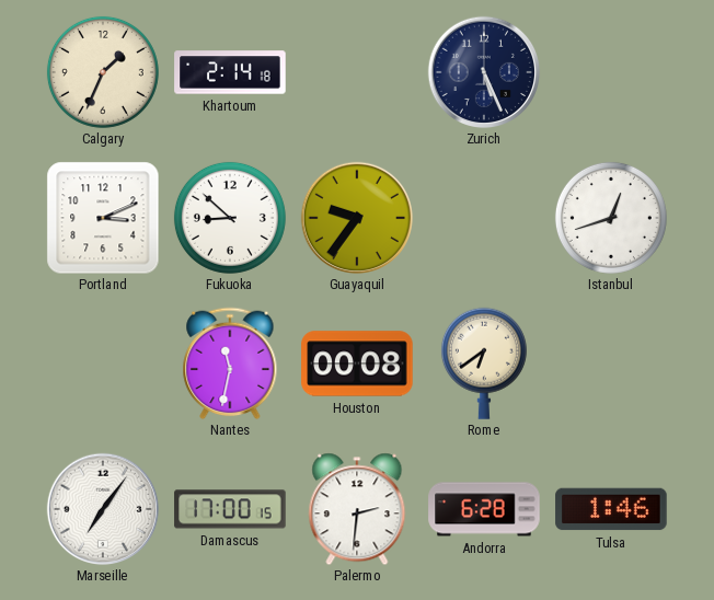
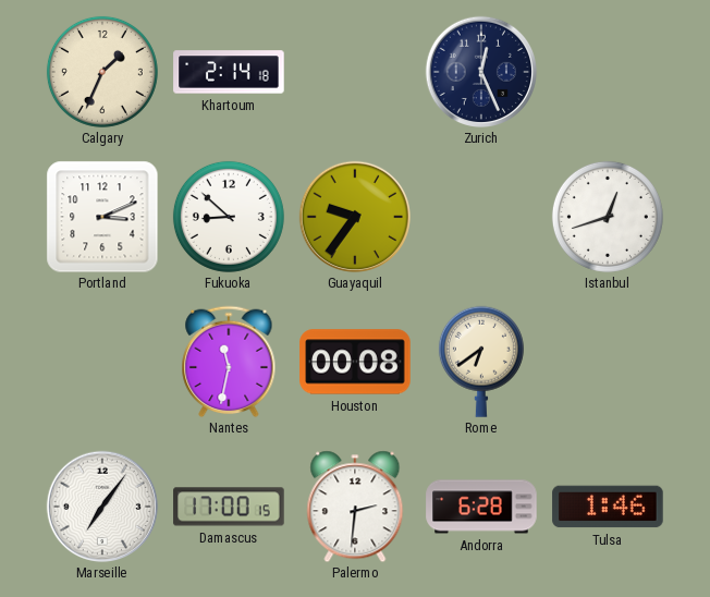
Zurich: 5:26 -> 12:26
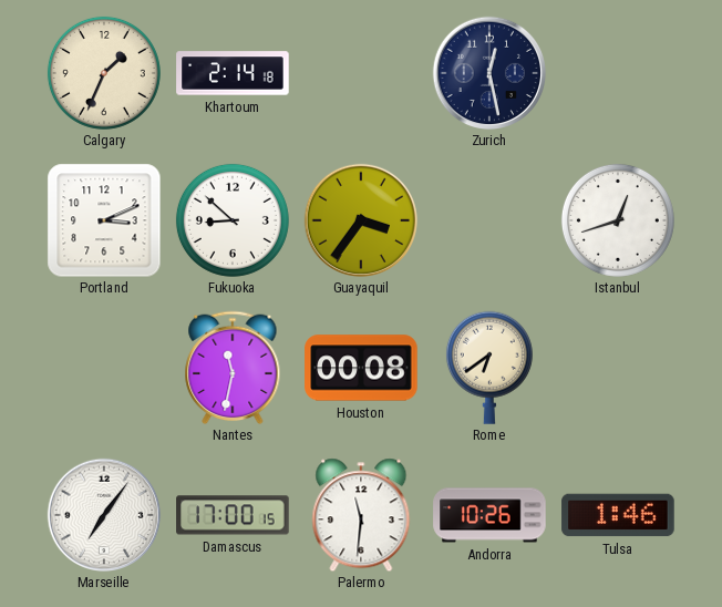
Zurich: 12:26 -> 12:28
Guayaquil: 9:36 -> 3:36
Palermo: 2:31 -> 11:31
Andorra: 6:28 -> 10:26
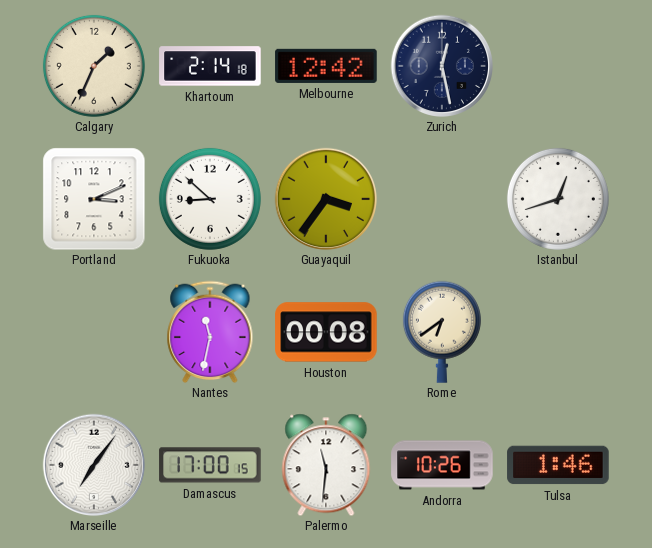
Melbourne: none -> 12:42
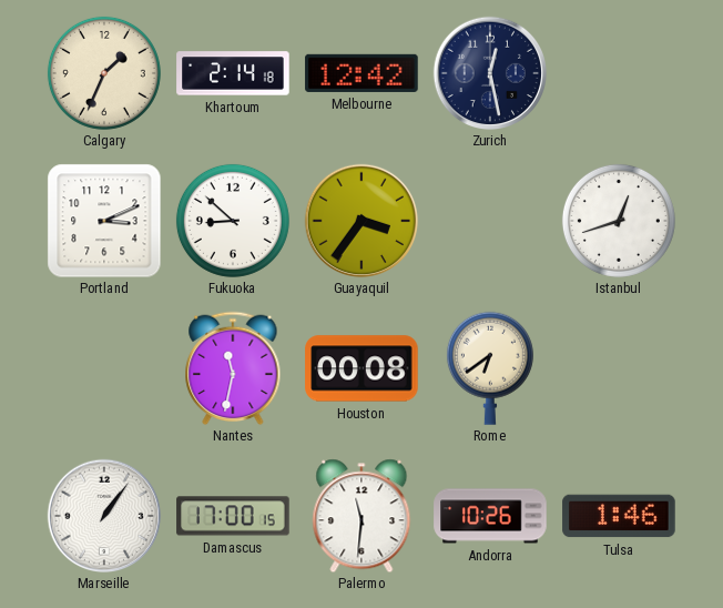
Marseille: 7:06 -> 1:06
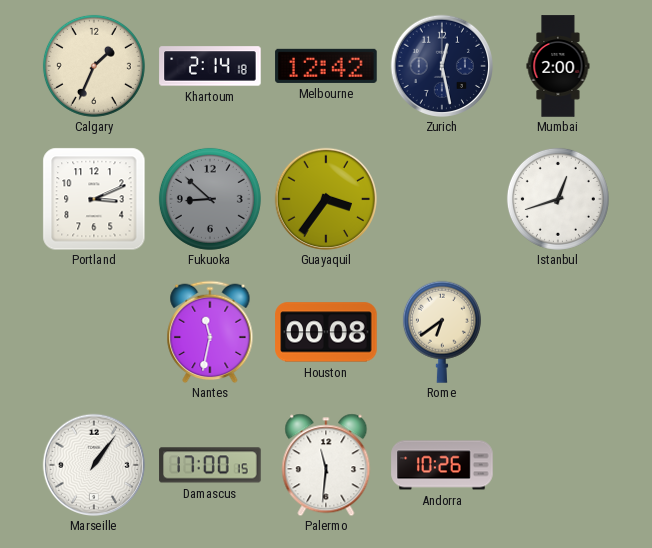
Mumbai: none -> 2:00
Fukuoka dial: white -> grey
Tulsa: 1:46 -> none
